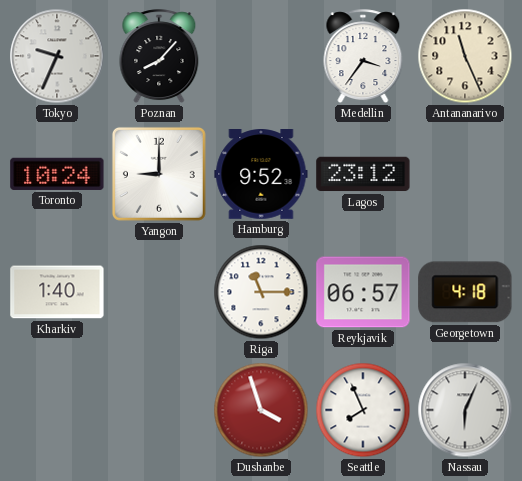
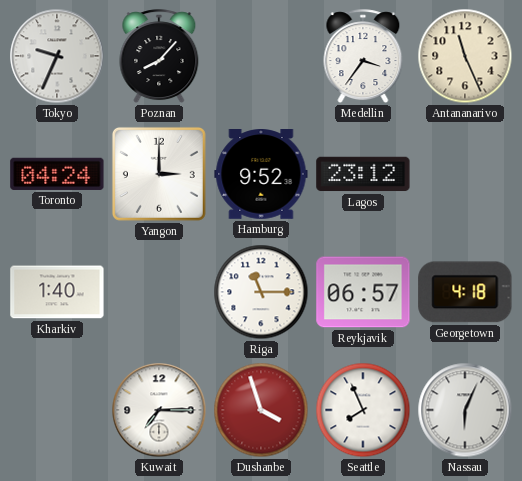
Toronto: 10:24 -> 04:24
Yangon: 9:00 -> 3:00
Kuwait: none -> 7:15
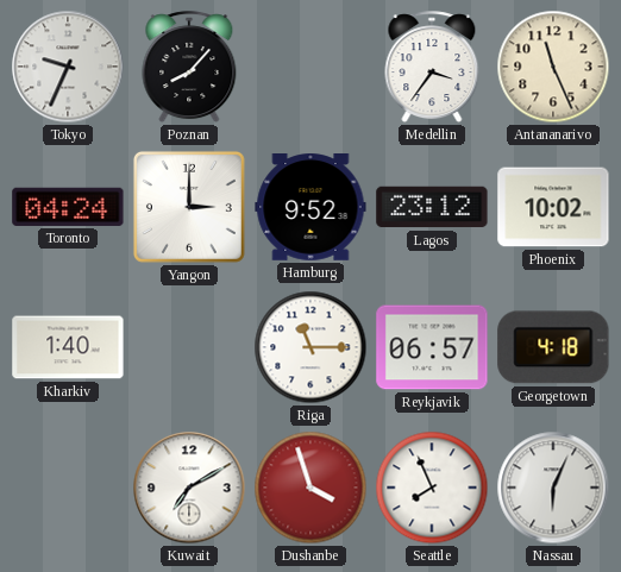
Phoenix: none -> 10:02
Kuwait: 7:15 -> 7:10
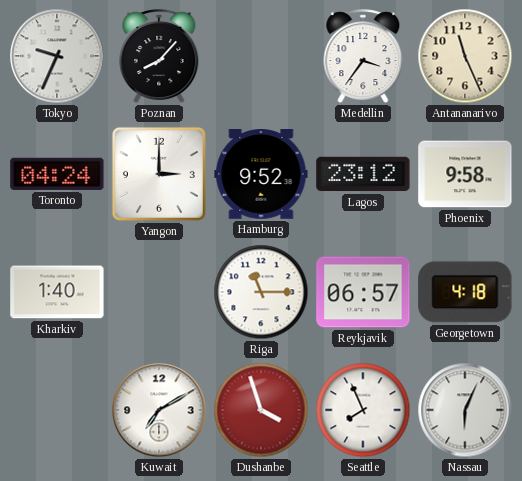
Phoenix: 10:02 -> 9:58
